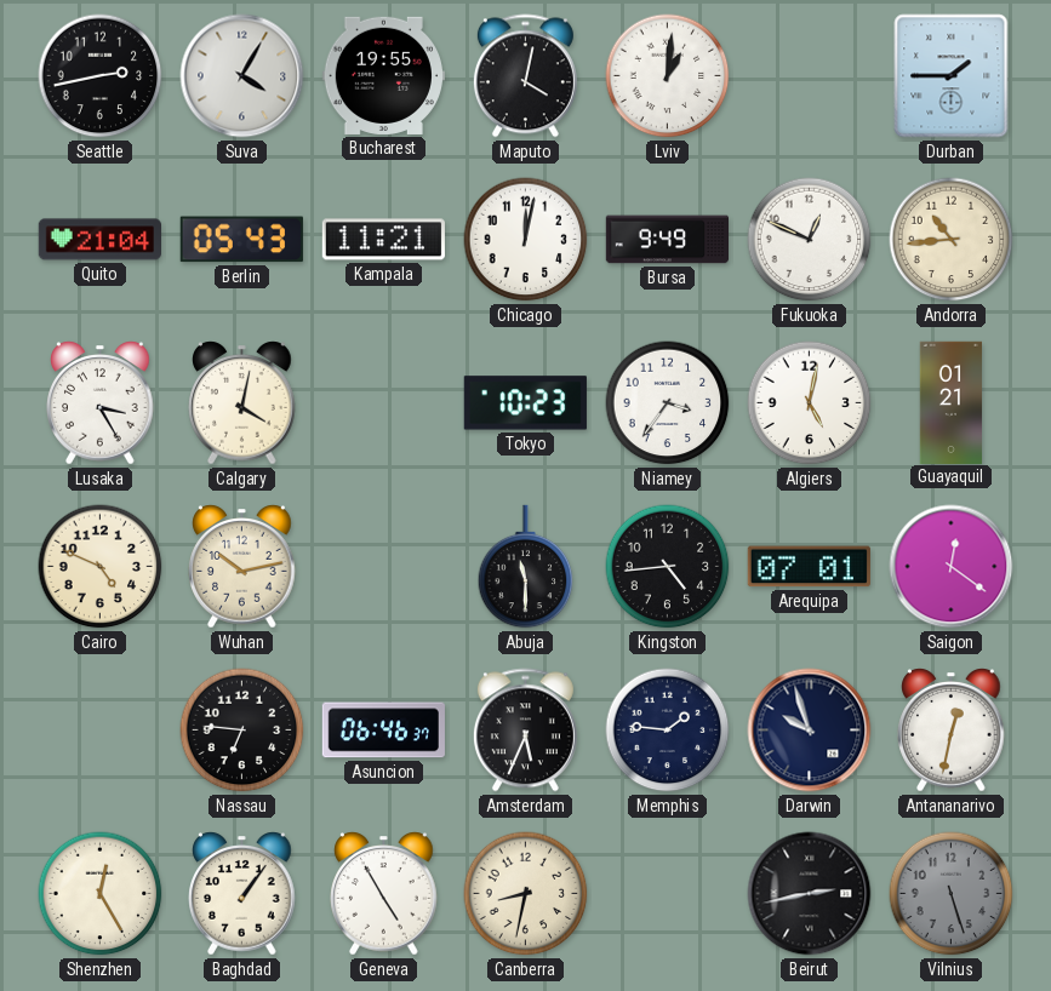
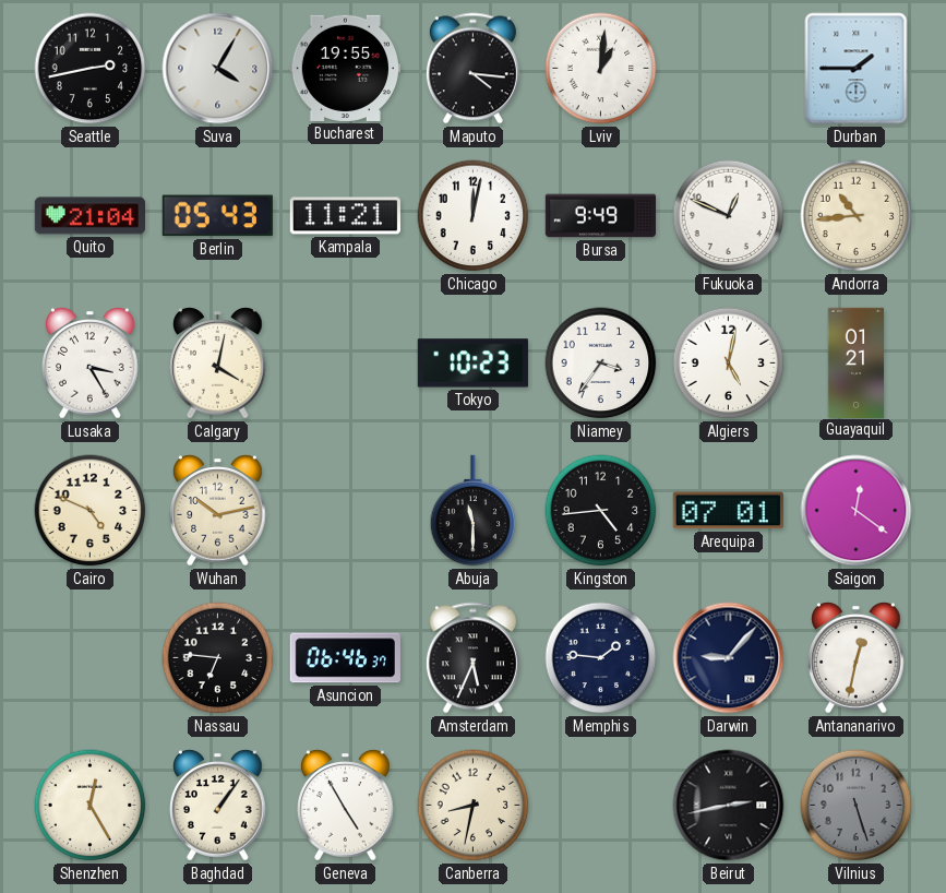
Maputo: 4:02 -> 4:16
Darwin: 9:57 -> 9:07
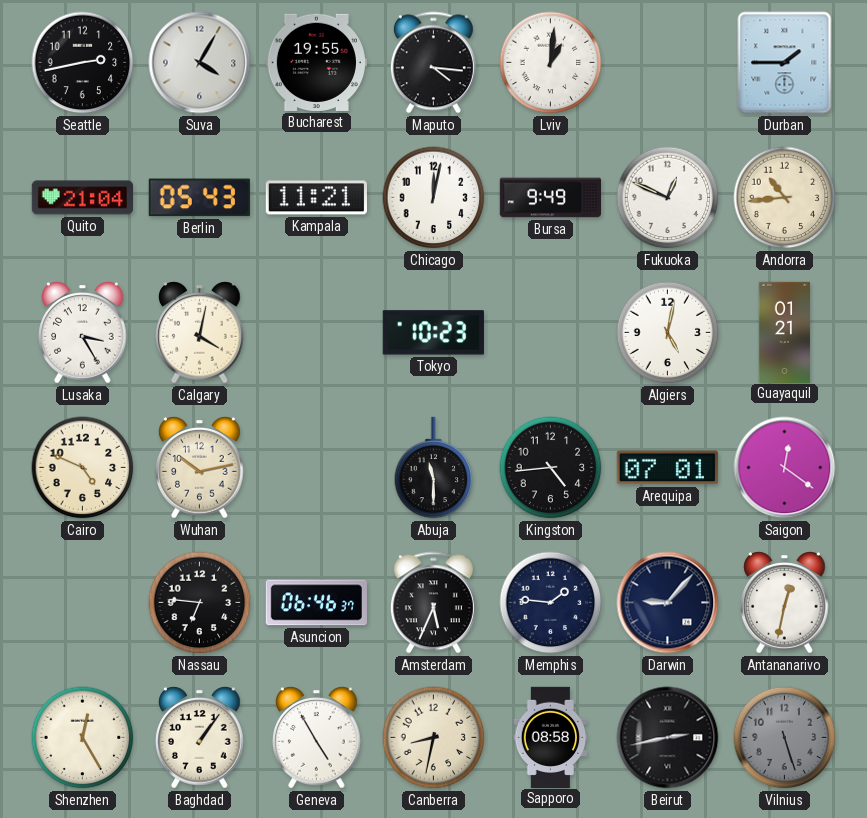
Niamey: 3:36 -> none
Sapporo: none -> 08:58
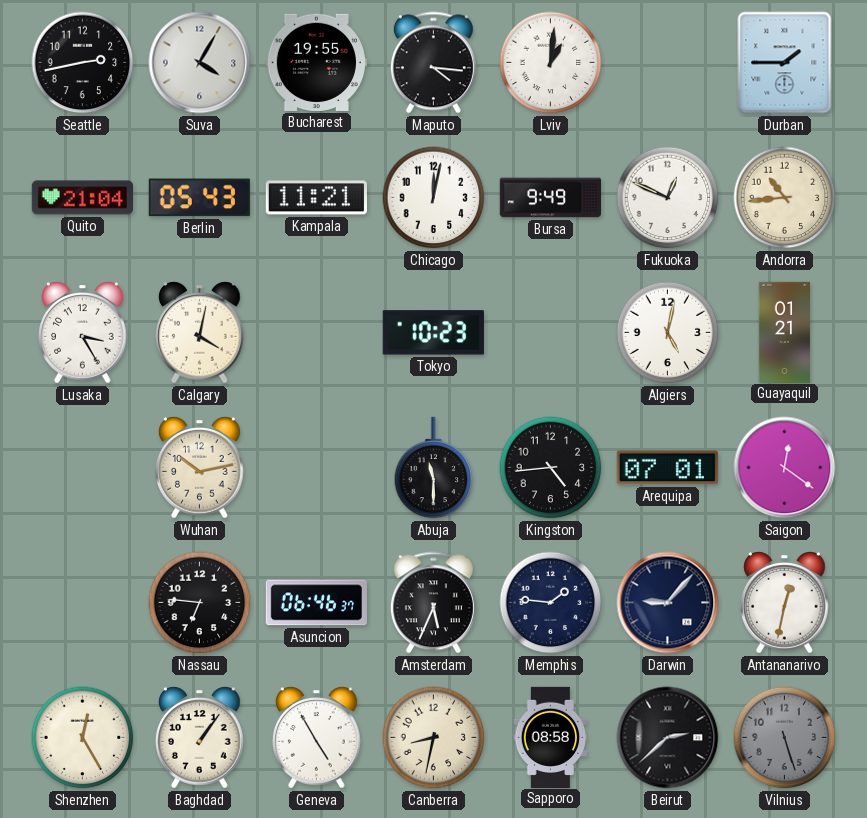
Cairo: 4:49 -> none
Beirut: 2:43 -> 2:38
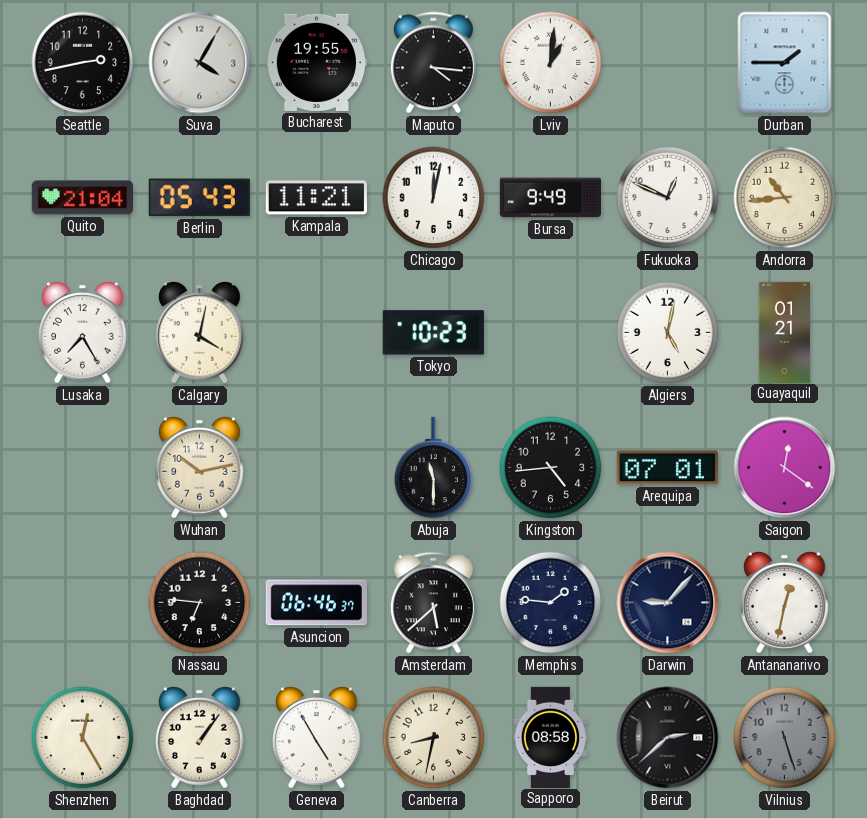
Lusaka: 3:25 -> 7:25
Amsterdam: 5:34 -> 5:38
